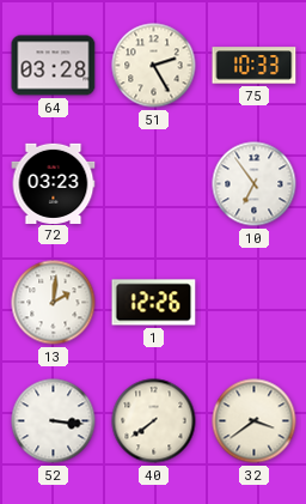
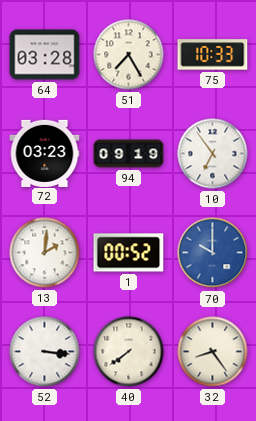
51: 2:25 -> 7:25
94: none -> 09:19
1: 12:26 -> 00:52
70: none -> 10:00
32: 3:39 -> 8:24
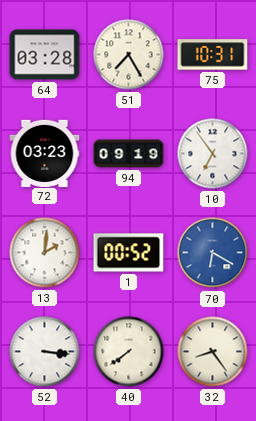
75: 10:33 -> 10:31
70: 10:00 -> 6:20
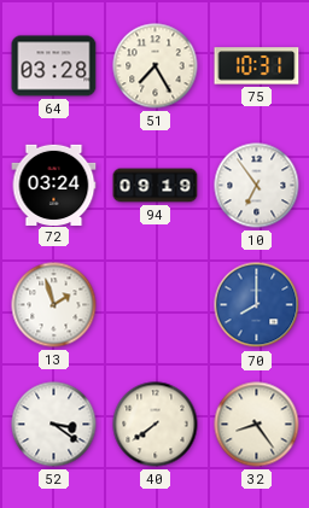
72: 03:23 -> 03:24
13: 2:01 -> 1:57
1: 00:52 -> none
70: 6:20 -> 8:00
52: 3:16 -> 3:21
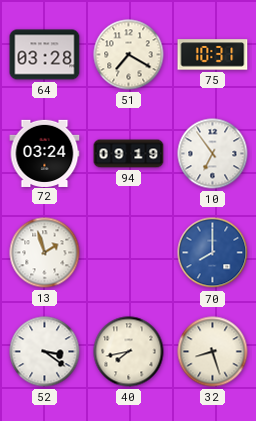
51: 7:25 -> 7:20
40: 7:39 -> 7:43
32: 8:24 -> 8:27
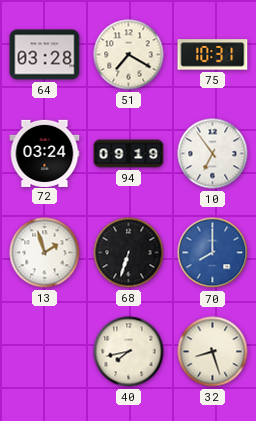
68: none -> 6:33
52: 3:21 -> none
